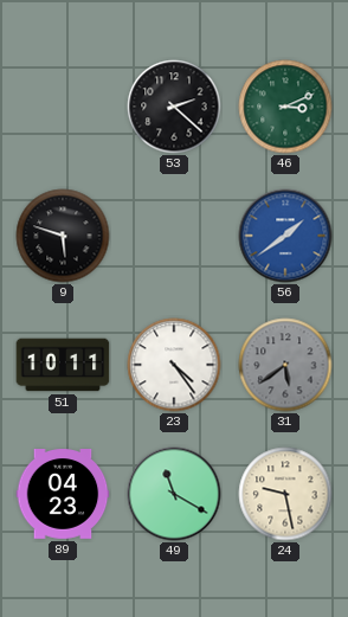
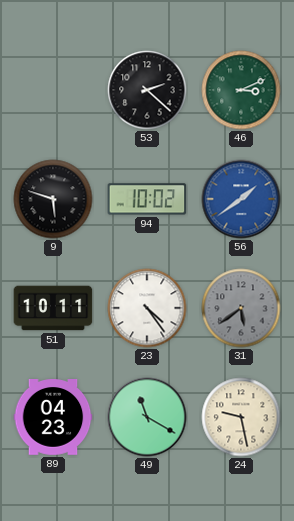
94: none -> 10:02
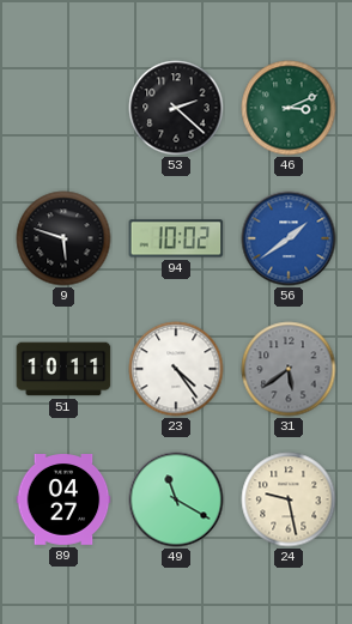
89: 04:23 -> 04:27
